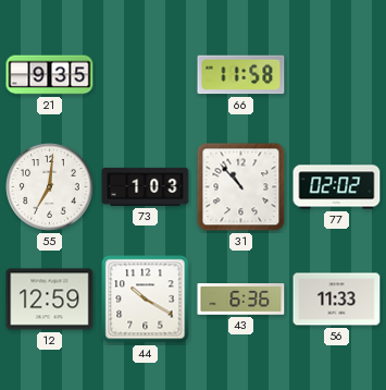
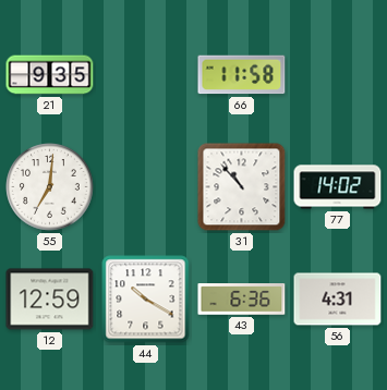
73: 1:03 -> none
77: 02:02 -> 14:02
56: 11:33 -> 4:31
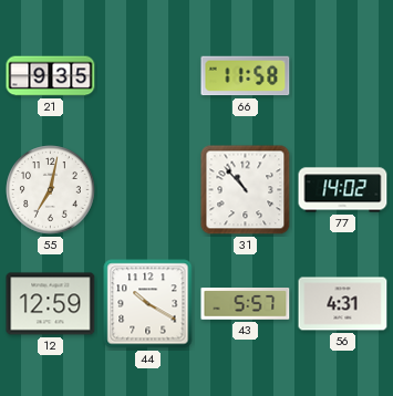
55: 7:01 -> 7:02
43: 6:36 -> 5:57
